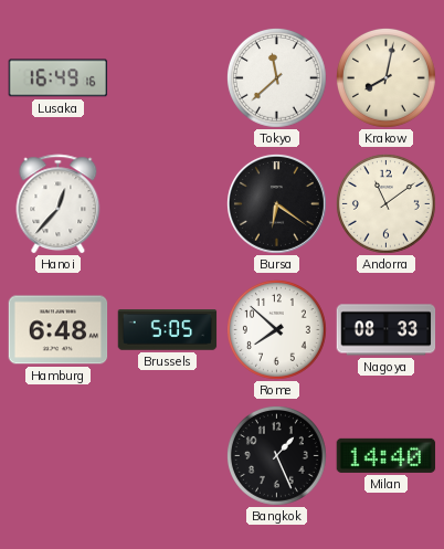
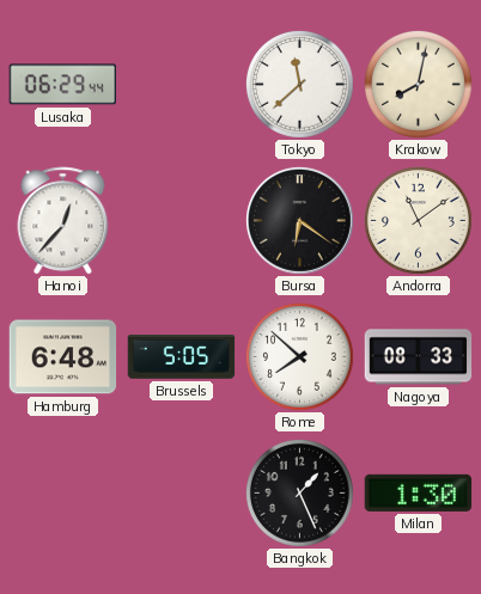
Lusaka: 16:49 -> 06:29
Milan: 14:40 -> 1:30
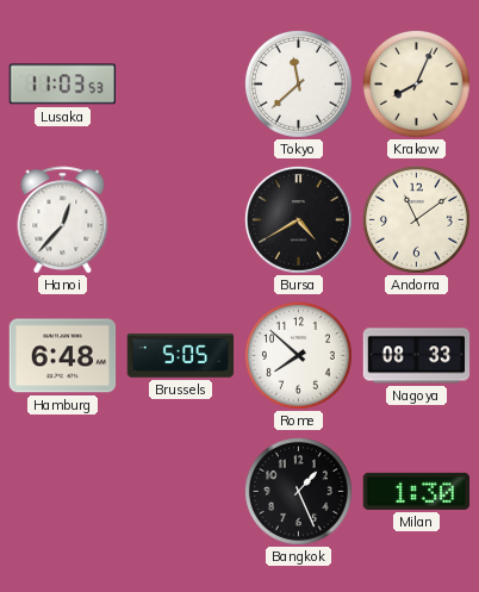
Lusaka: 06:29 -> 11:03
Krakow: 8:02 -> 8:04
Bursa: 6:21 -> 4:40
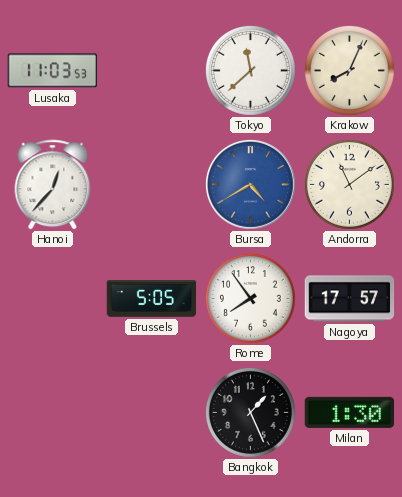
Bursa dial: black -> blue
Hamburg: 6:48 -> none
Rome: 7:52 -> 7:54
Nagoya: 08:33 -> 17:57
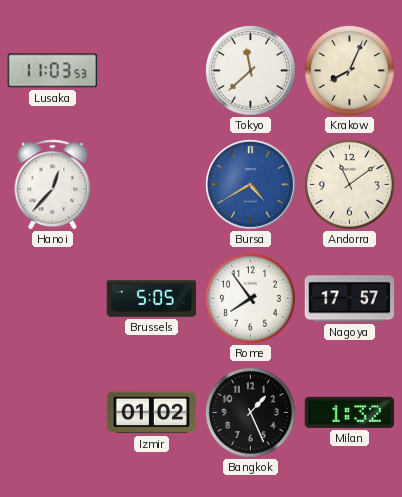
Izmir: none -> 01:02
Milan: 1:30 -> 1:32
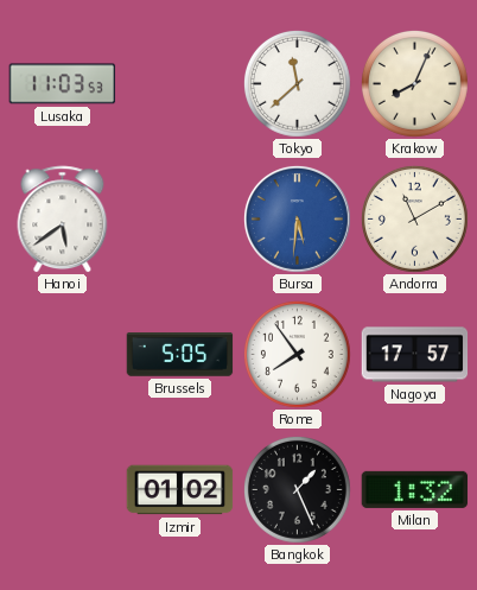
Hanoi: 12:37 -> 5:39
Bursa: 4:40 -> 5:31
Andorra: 11:09 -> 11:10
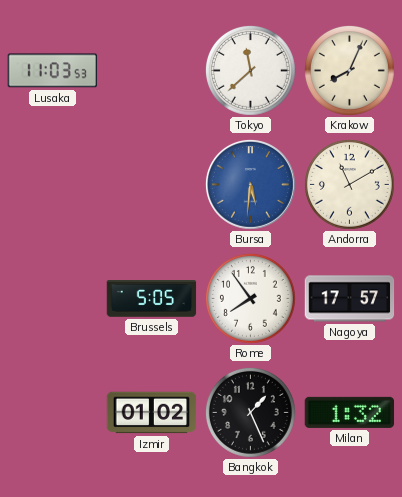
Hanoi: 5:39 -> none
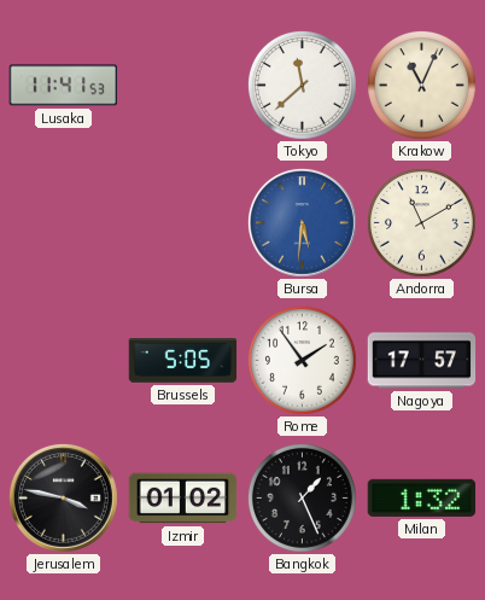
Lusaka: 11:03 -> 11:41
Krakow: 8:04 -> 11:04
Rome: 7:54 -> 1:54
Jerusalem: none -> 3:47
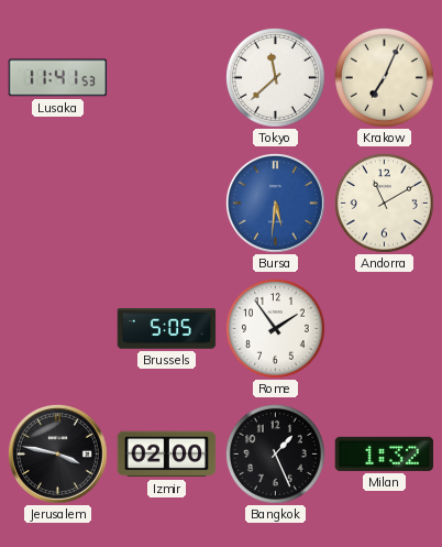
Krakow: 11:04 -> 7:04
Nagoya: 17:57 -> none
Izmir: 01:02 -> 02:00
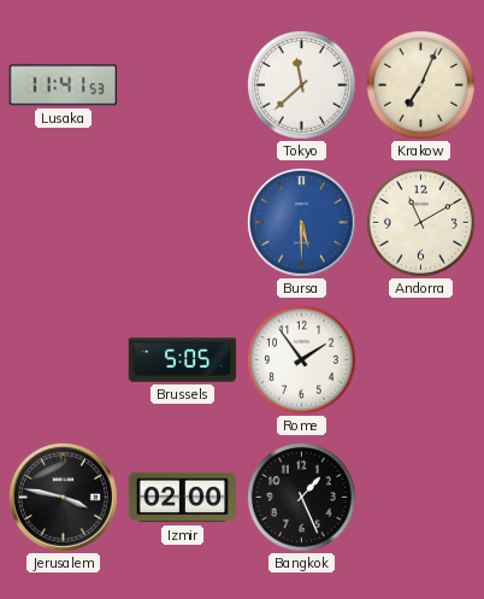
Bursa: 5:31 -> 5:30
Milan: 1:32 -> none
